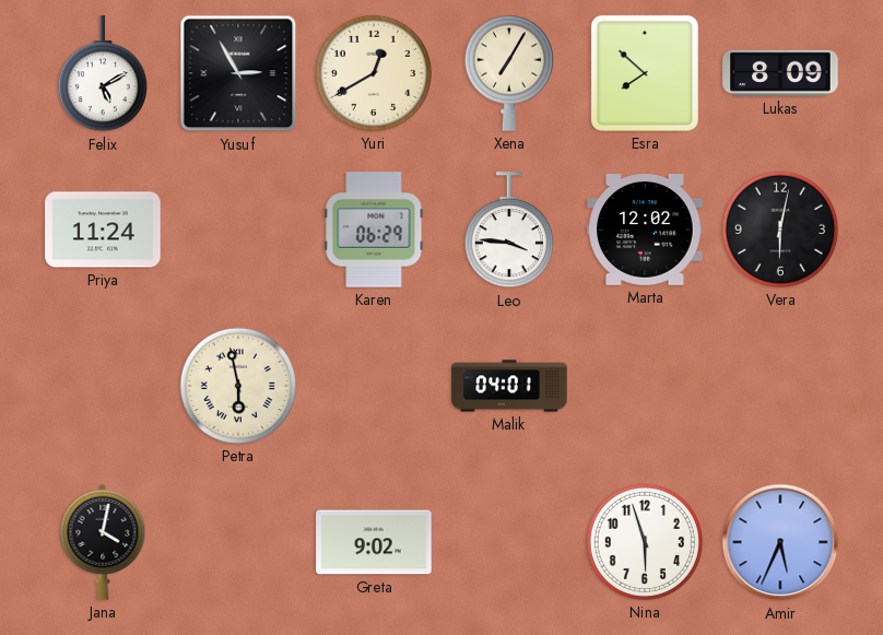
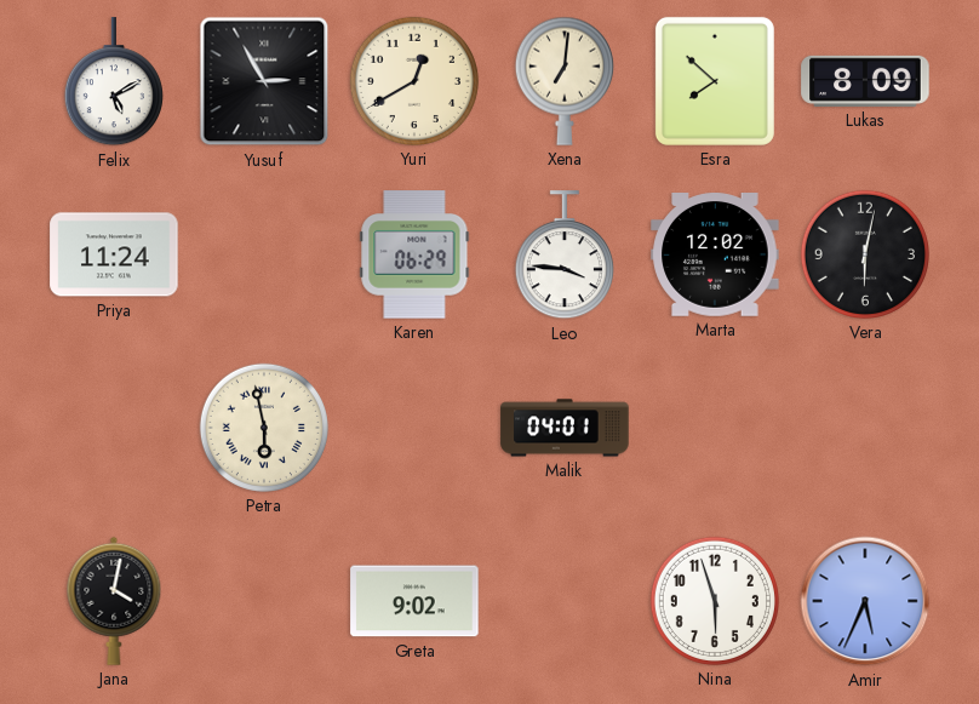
Xena: 7:05 -> 7:01
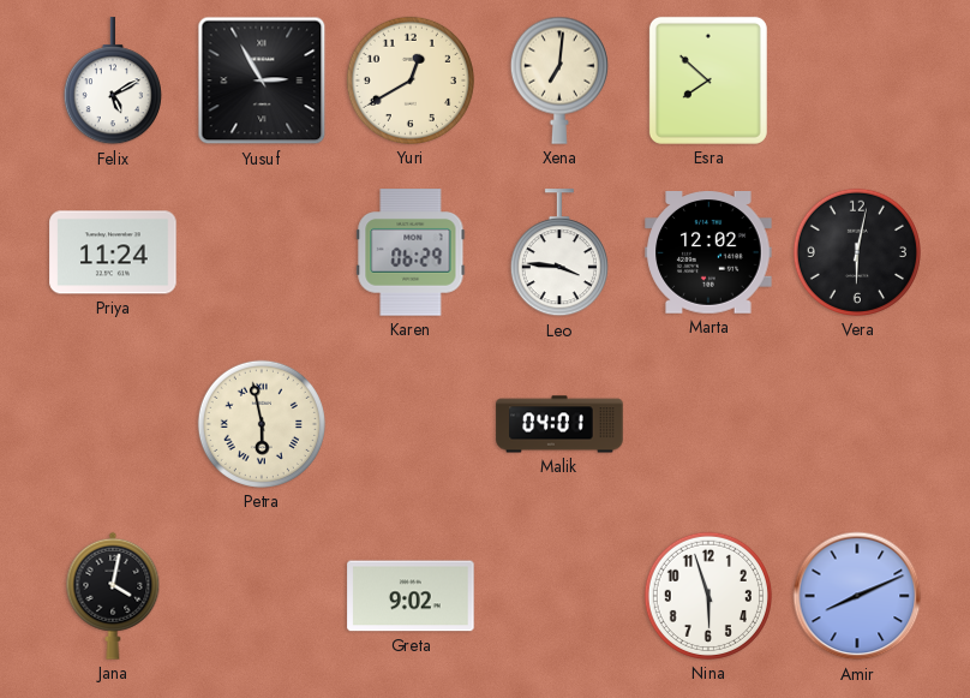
Lukas: 8:09 -> none
Amir: 5:34 -> 8:11
